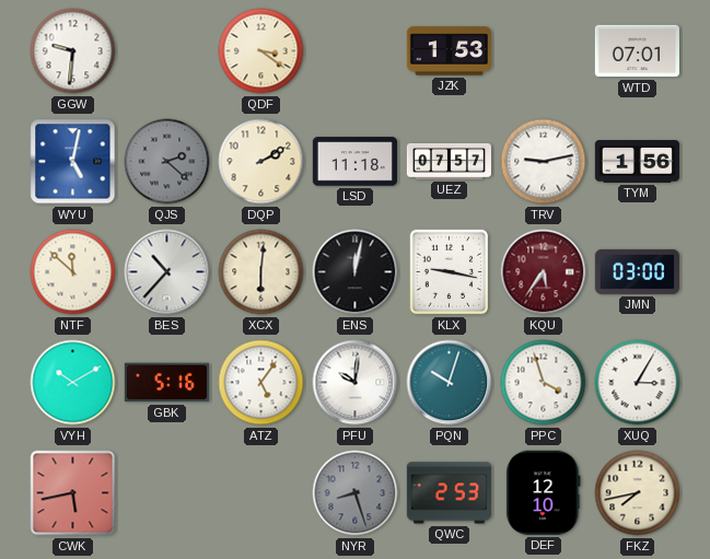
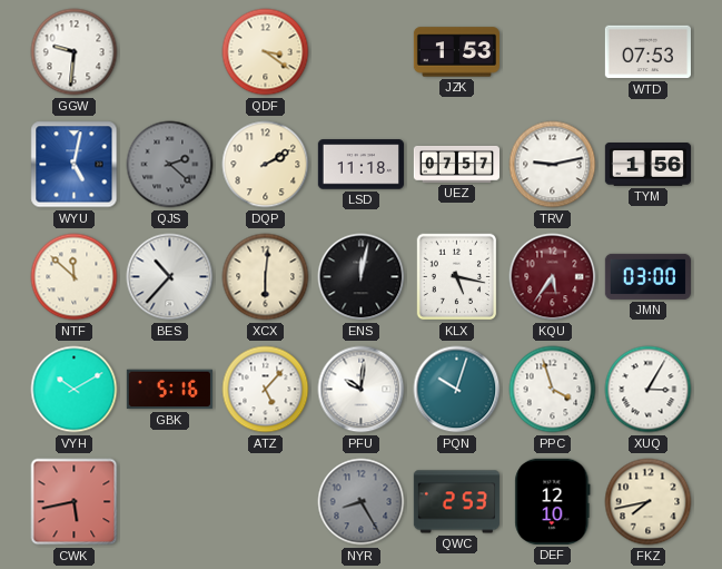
WTD: 07:01 -> 07:53
KLX: 9:17 -> 5:17
ATZ: 5:06 -> 5:07
NYR: 8:27 -> 8:25
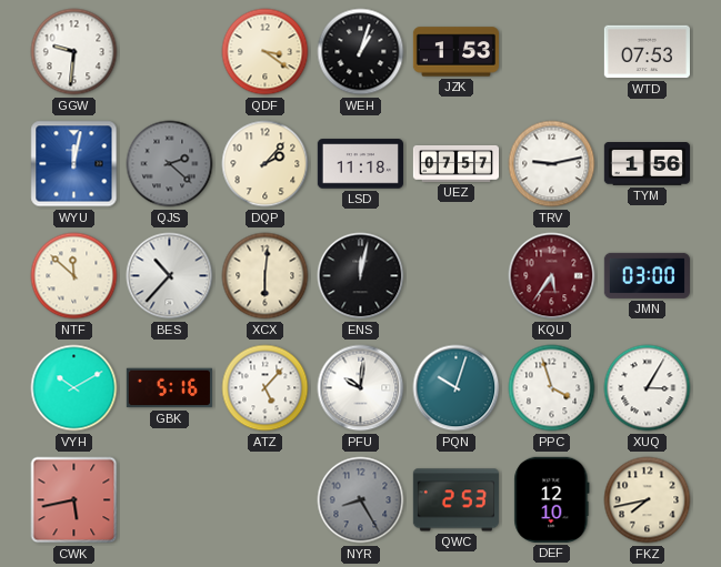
WEH: none -> 1:03
WYU: 5:02 -> 12:02
DQP: 2:10 -> 2:07
KLX: 5:17 -> none
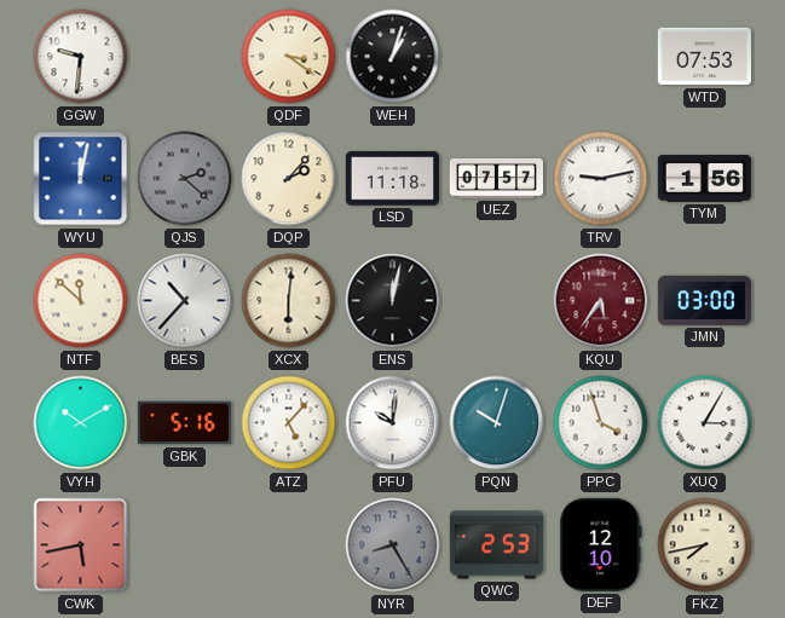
JZK: 1:53 -> none
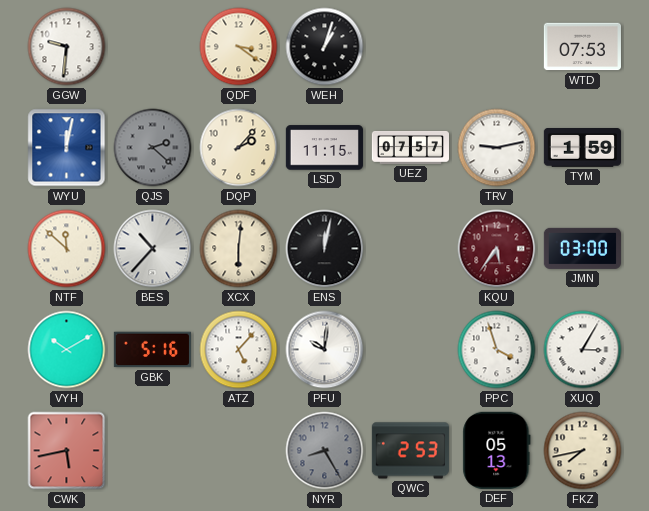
LSD: 11:18 -> 11:15
TYM: 1:56 -> 1:59
PQN: 10:03 -> none
DEF: 12:10 -> 05:13
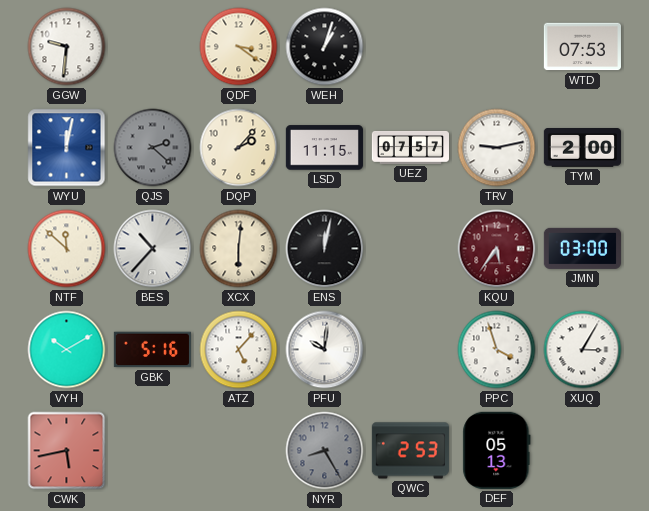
TYM: 1:59 -> 2:00
FKZ: 7:43 -> none
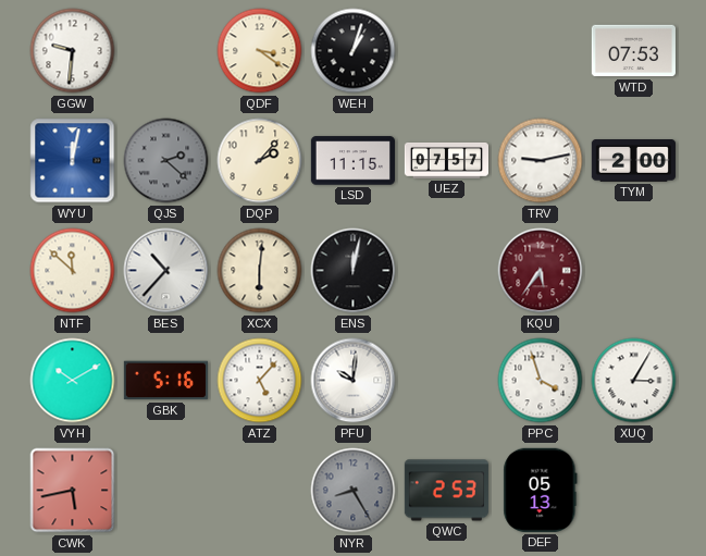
JMN: 03:00 -> none
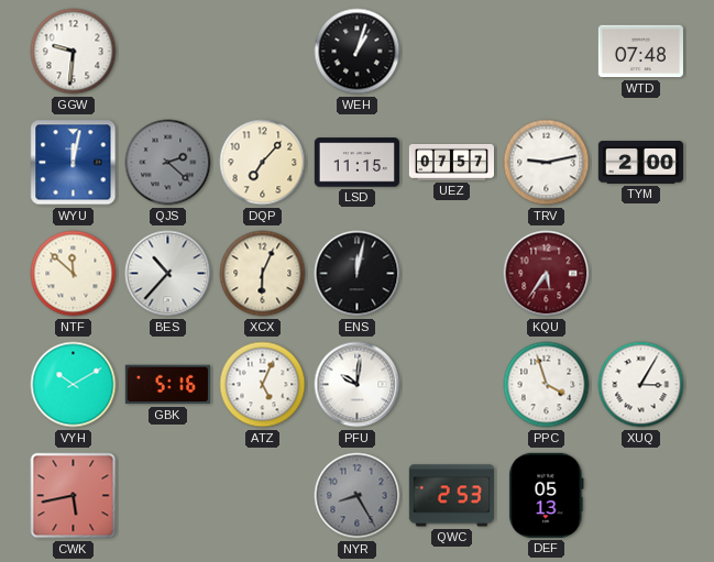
QDF: 3:21 -> none
WTD: 07:53 -> 07:48
DQP: 2:07 -> 7:07
XCX: 6:01 -> 6:04
ATZ: 5:07 -> 5:04
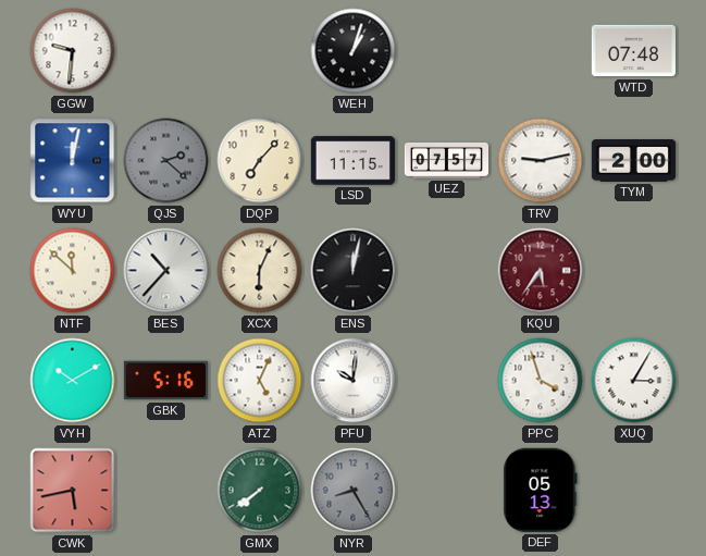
GMX: none -> 7:39
QWC: 2:53 -> none
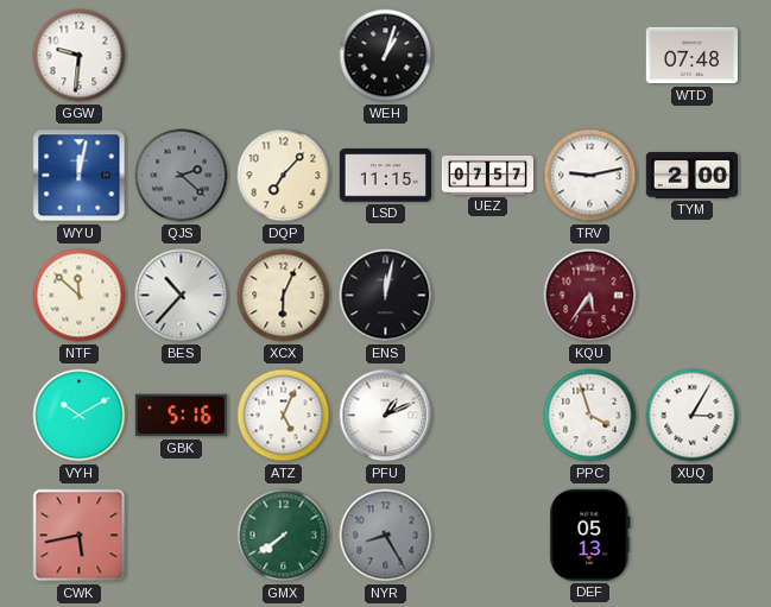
PFU: 10:01 -> 1:11
